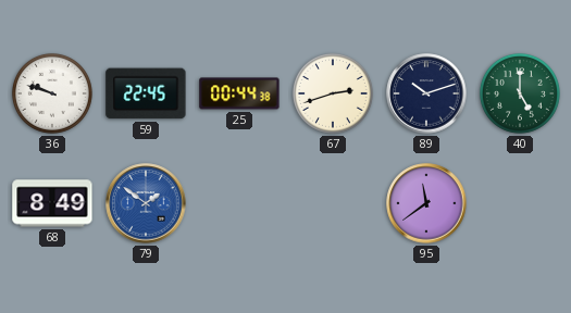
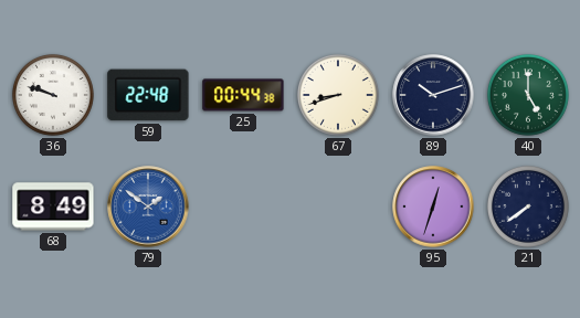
59: 22:45 -> 22:48
67: 2:42 -> 8:42
95: 11:39 -> 12:33
21: none -> 7:39
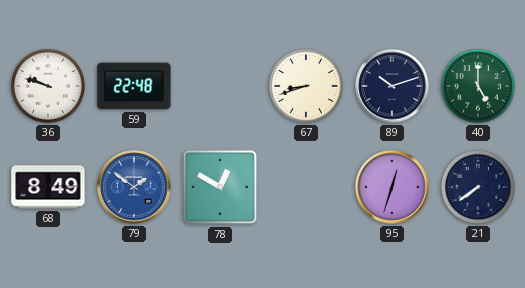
25: 00:44 -> none
78: none -> 12:50
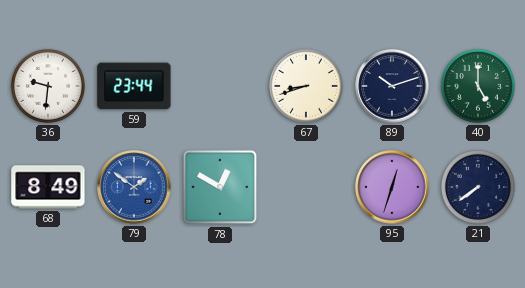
36: 9:48 -> 9:31
59: 22:48 -> 23:44
